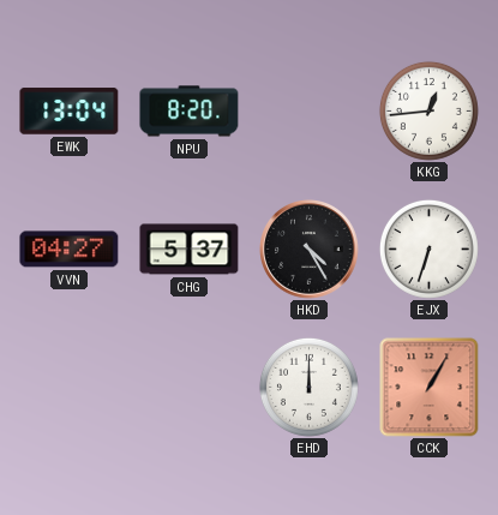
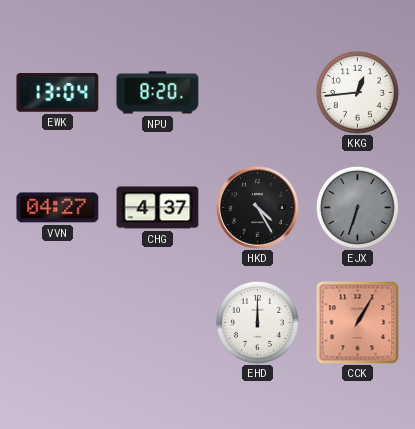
CHG: 5:37 -> 4:37
EJX dial: white -> grey
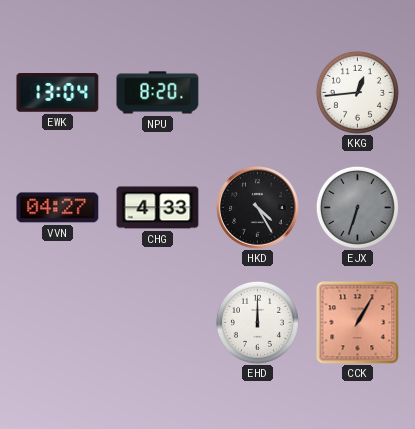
CHG: 4:37 -> 4:33
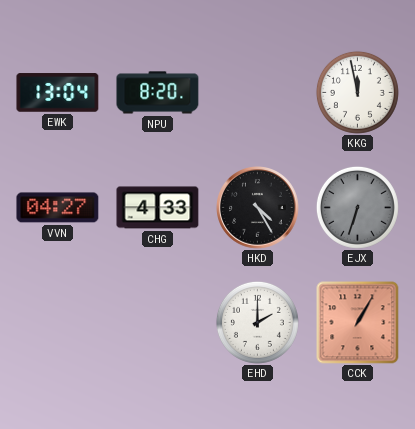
KKG: 12:44 -> 11:58
EHD: 12:00 -> 2:00
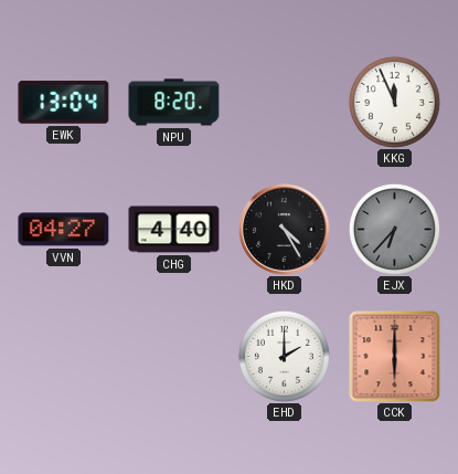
KKG: 11:58 -> 11:56
CHG: 4:33 -> 4:40
EJX: 6:33 -> 6:37
CCK: 1:05 -> 6:00
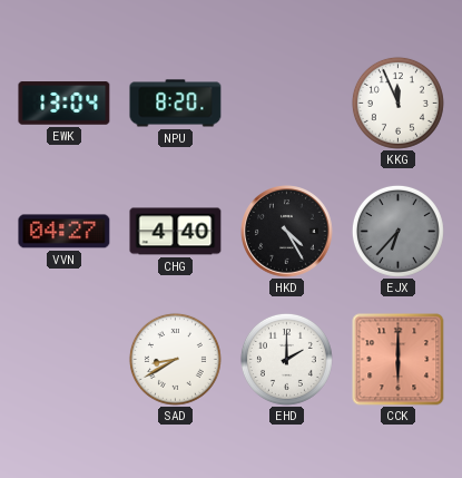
SAD: none -> 8:40
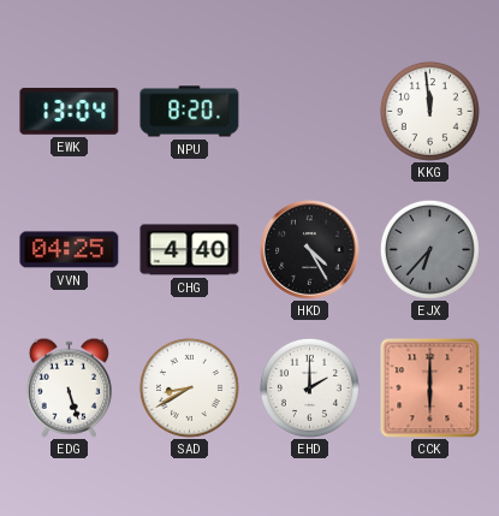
KKG: 11:56 -> 11:59
VVN: 04:27 -> 04:25
EDG: none -> 5:27
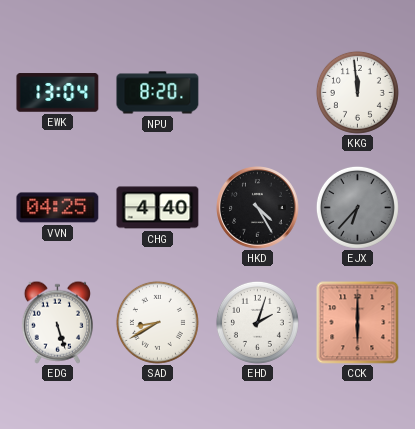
EHD: 2:00 -> 2:03
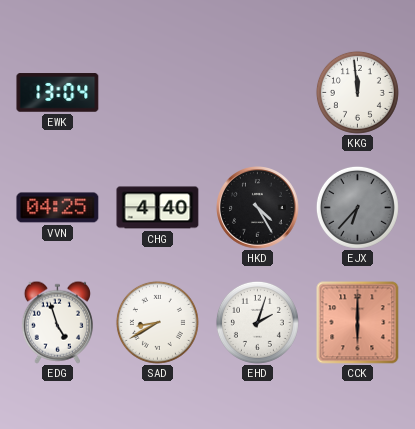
NPU: 8:20 -> none
EDG: 5:27 -> 4:57
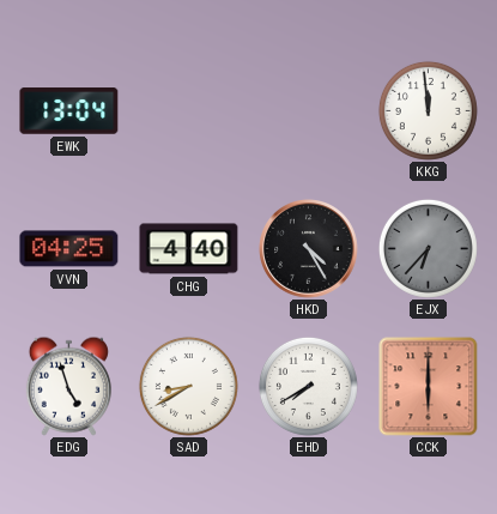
EHD: 2:03 -> 7:40
